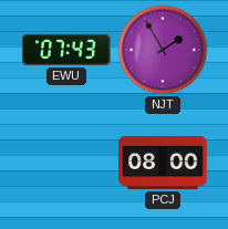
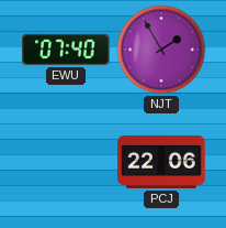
EWU: 07:43 -> 07:40
PCJ: 08:00 -> 22:06
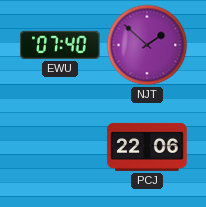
NJT: 1:55 -> 1:52
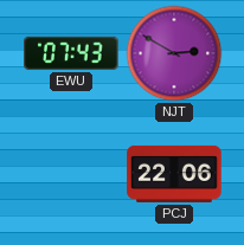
EWU: 07:40 -> 07:43
NJT: 1:52 -> 2:50
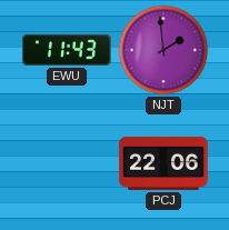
EWU: 07:43 -> 11:43
NJT: 2:50 -> 1:59
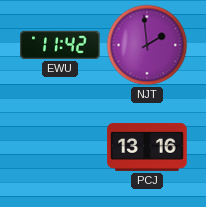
EWU: 11:43 -> 11:42
PCJ: 22:06 -> 13:16
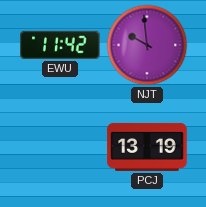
NJT: 1:59 -> 9:59
PCJ: 13:16 -> 13:19
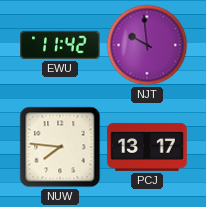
NUW: none -> 7:46
PCJ: 13:19 -> 13:17
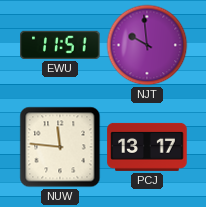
EWU: 11:42 -> 11:51
NUW: 7:46 -> 11:46
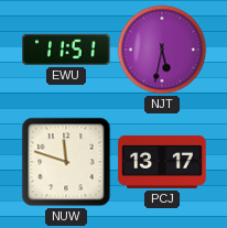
NJT: 9:59 -> 5:32
NUW: 11:46 -> 11:48
